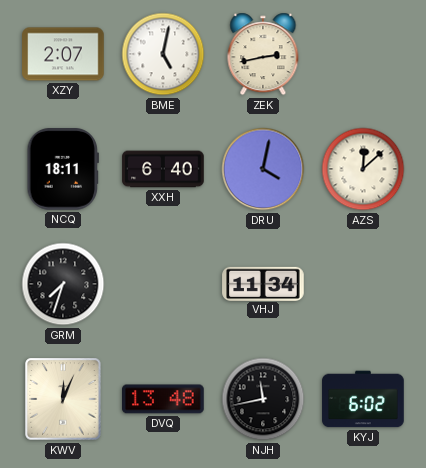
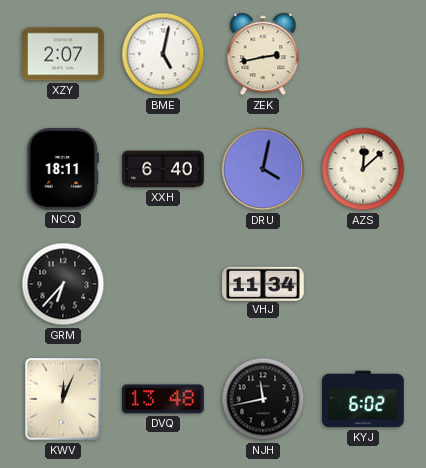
GRM: 7:33 -> 6:37
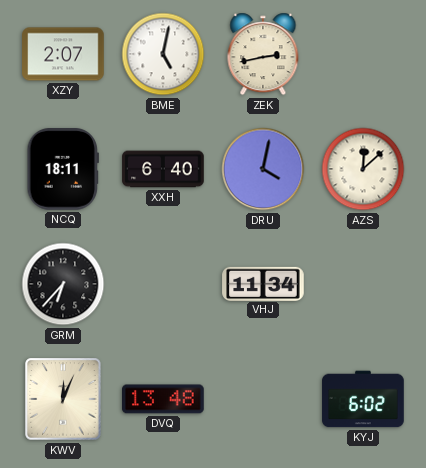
NJH: 11:43 -> none
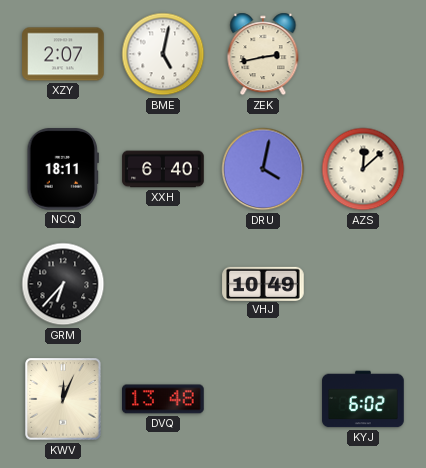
VHJ: 11:34 -> 10:49
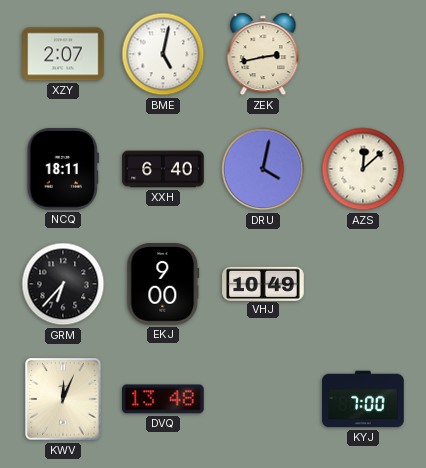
EKJ: none -> 9:00
KYJ: 6:02 -> 7:00
